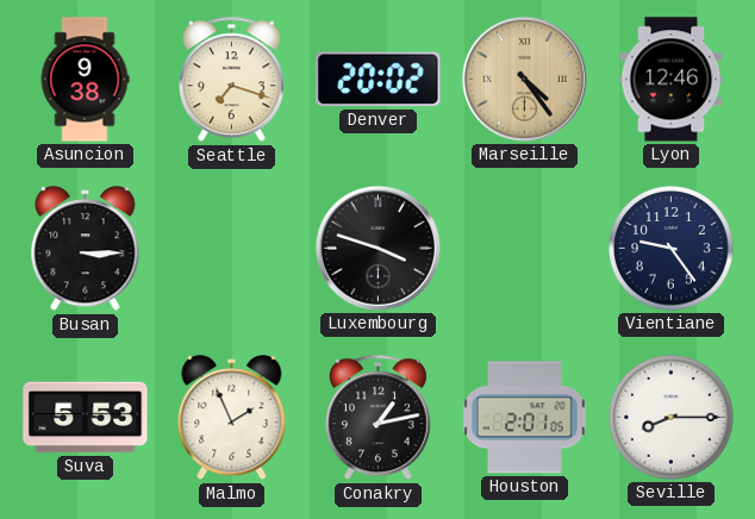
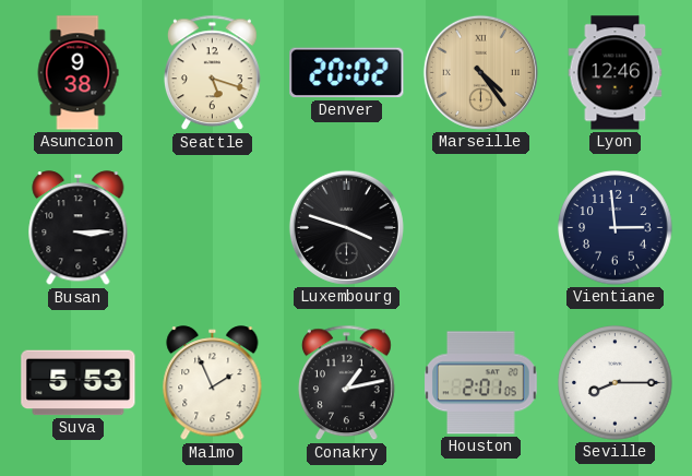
Seattle: 7:18 -> 5:18
Vientiane: 9:24 -> 2:59
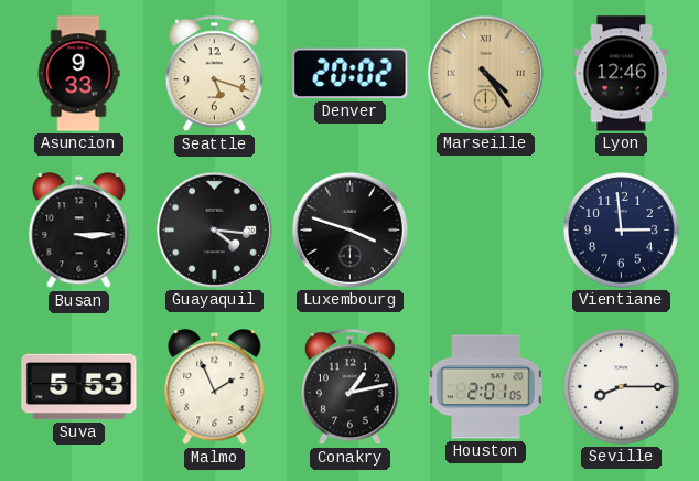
Asuncion: 9:38 -> 9:33
Guayaquil: none -> 4:16
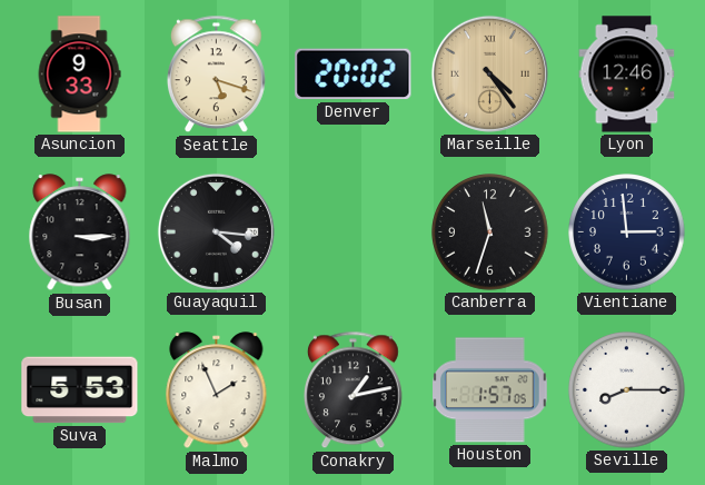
Luxembourg: 3:48 -> none
Canberra: none -> 11:33
Houston: 2:01 -> 1:57
